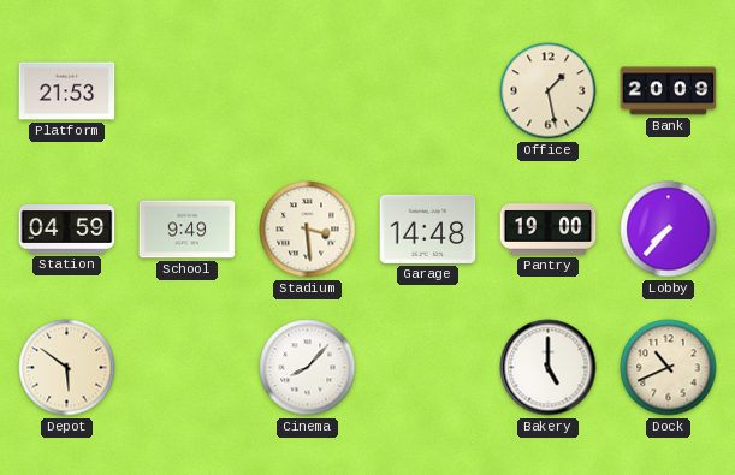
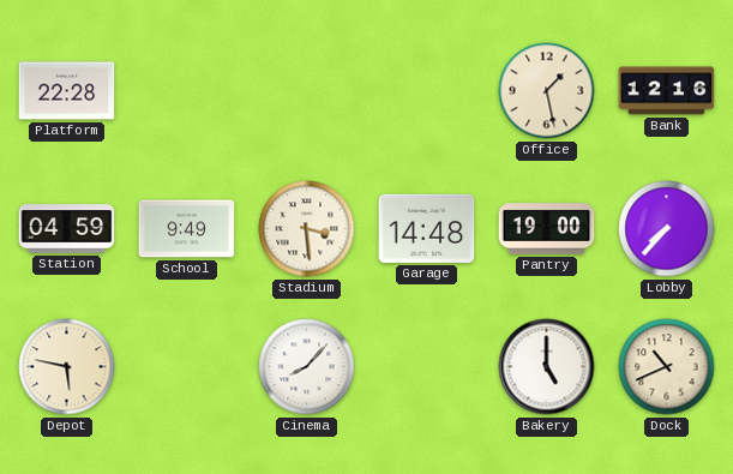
Platform: 21:53 -> 22:28
Bank: 20:09 -> 12:16
Depot: 5:51 -> 5:47
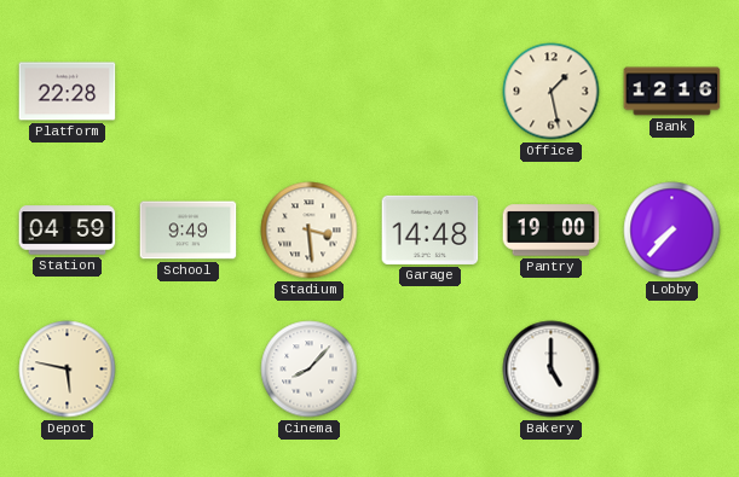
Dock: 10:41 -> none
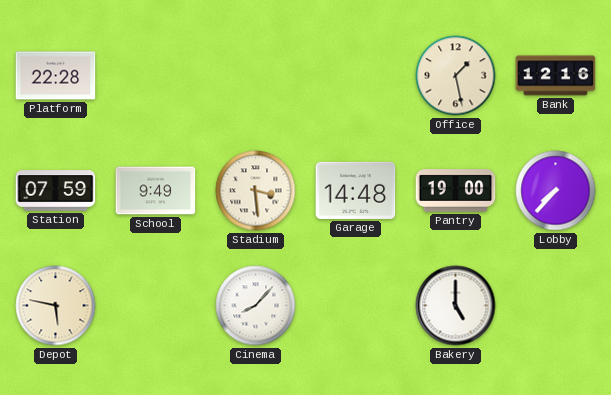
Station: 04:59 -> 07:59
